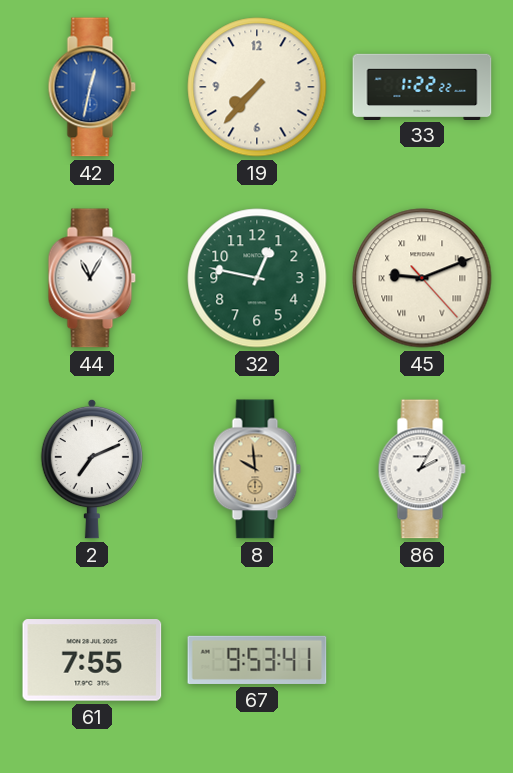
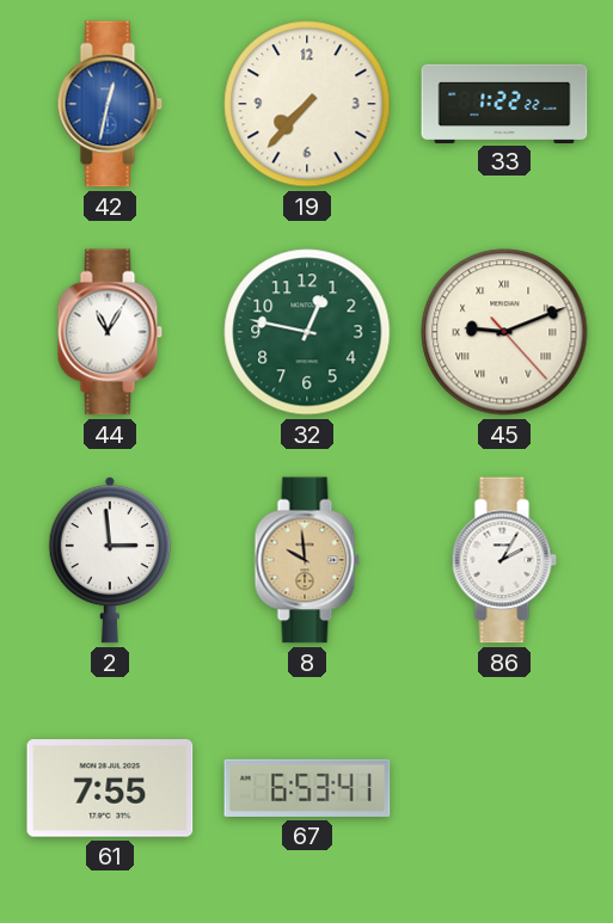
2: 7:11 -> 2:59
67: 9:53 -> 6:53
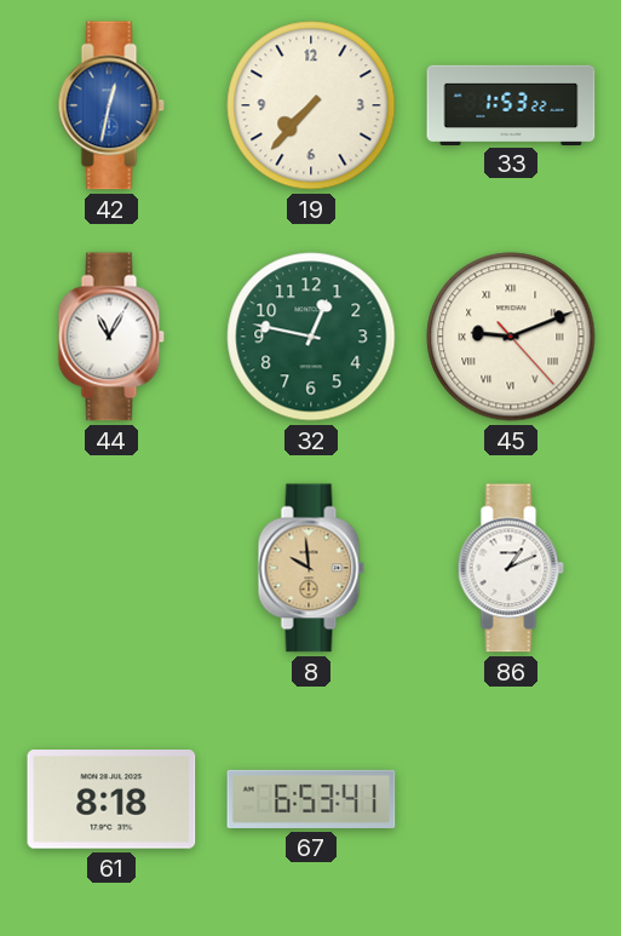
33: 1:22 -> 1:53
2: 2:59 -> none
86: 2:05 -> 1:11
61: 7:55 -> 8:18
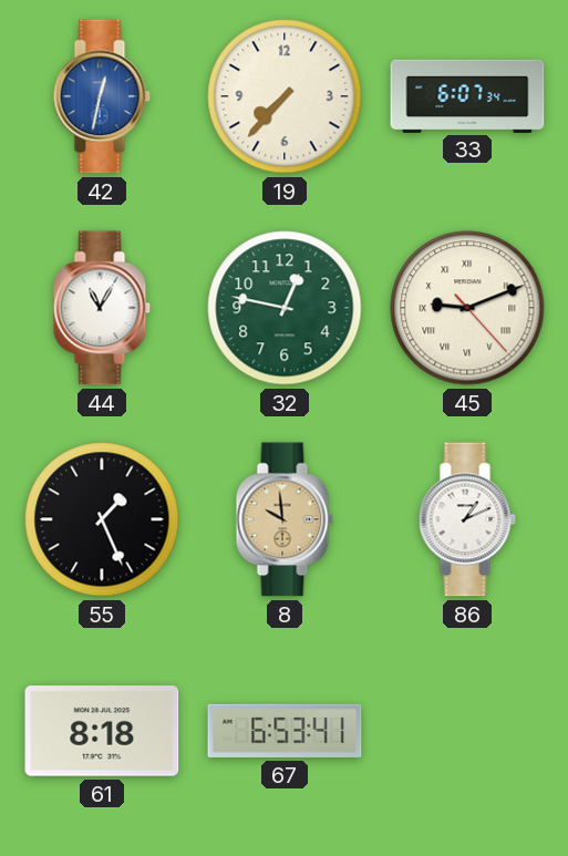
33: 1:53 -> 6:07
55: none -> 1:26
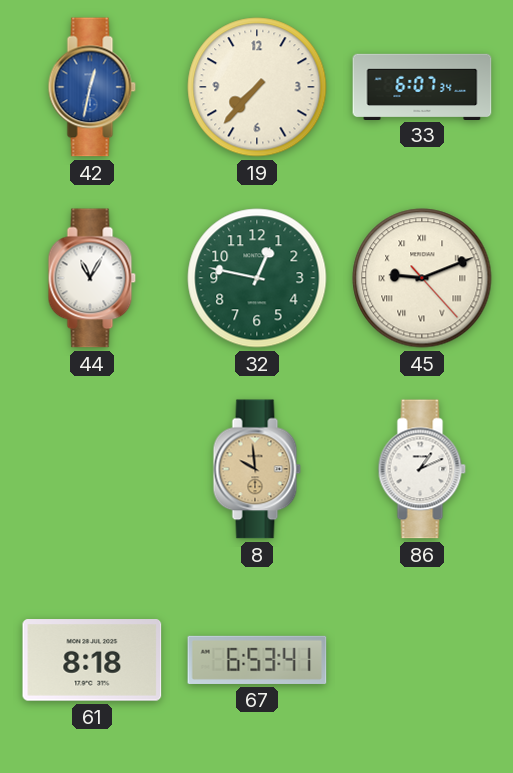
55: 1:26 -> none
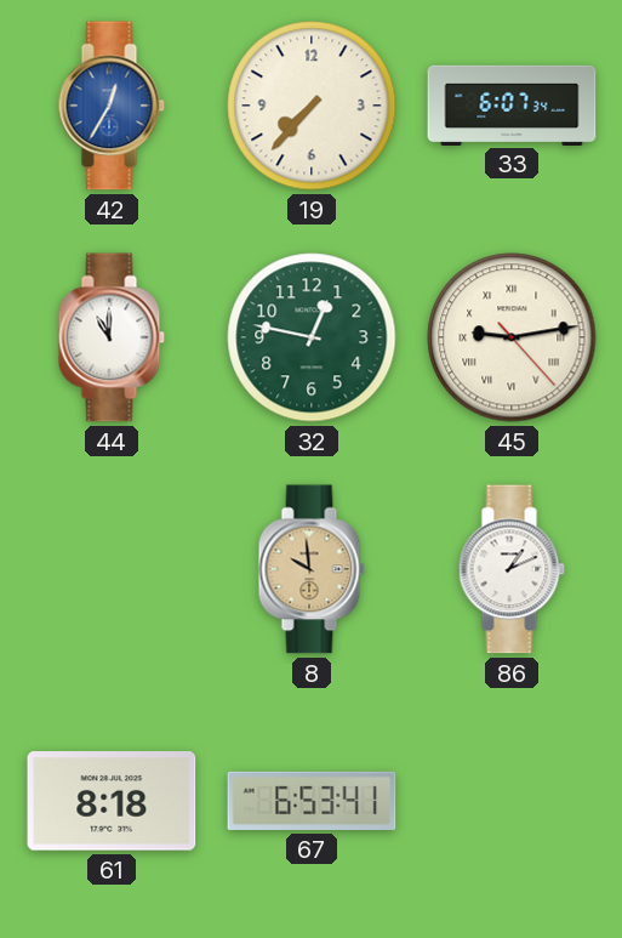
42: 12:32 -> 12:35
44: 11:05 -> 11:00
45: 9:11 -> 9:13
